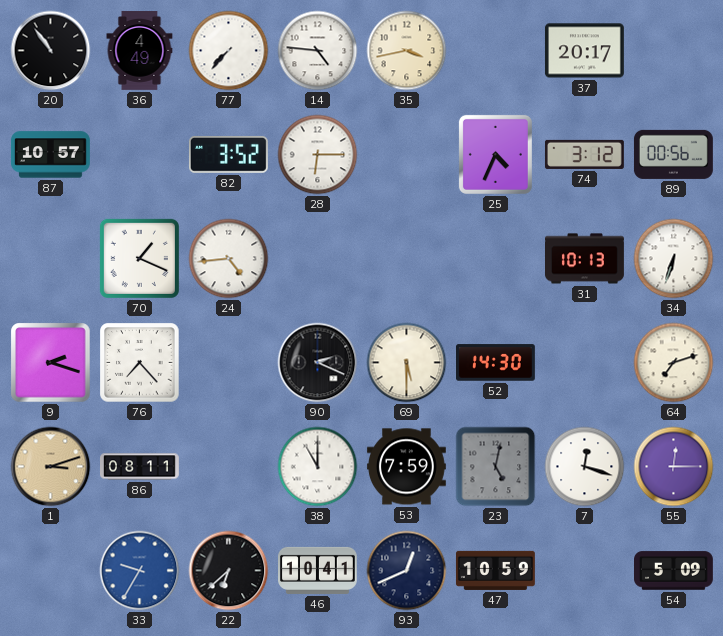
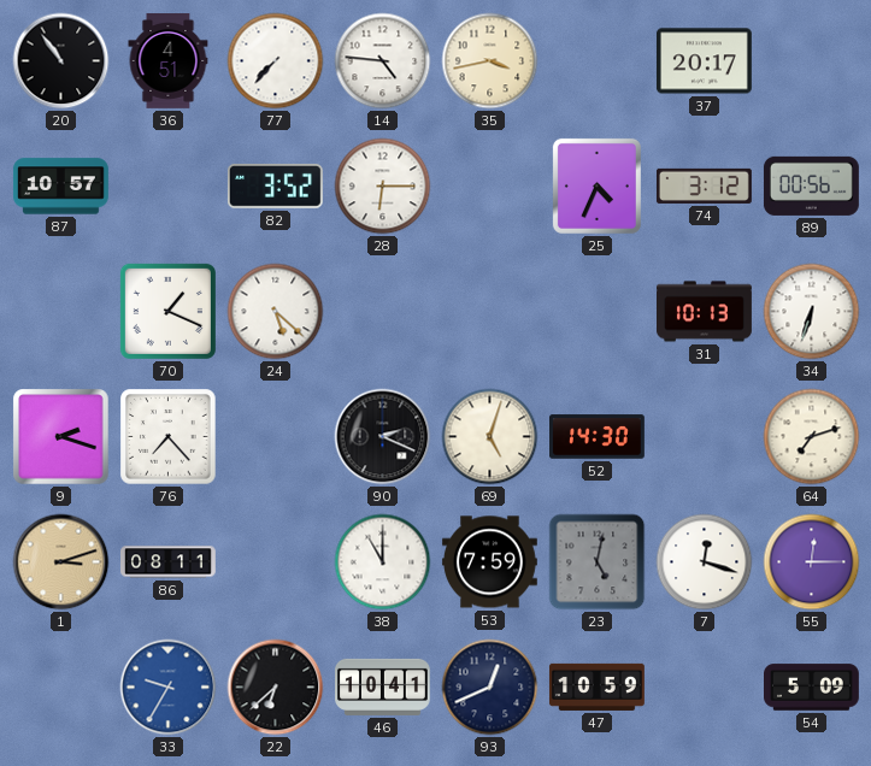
36: 4:49 -> 4:51
24: 4:44 -> 5:22
69: 5:30 -> 5:03
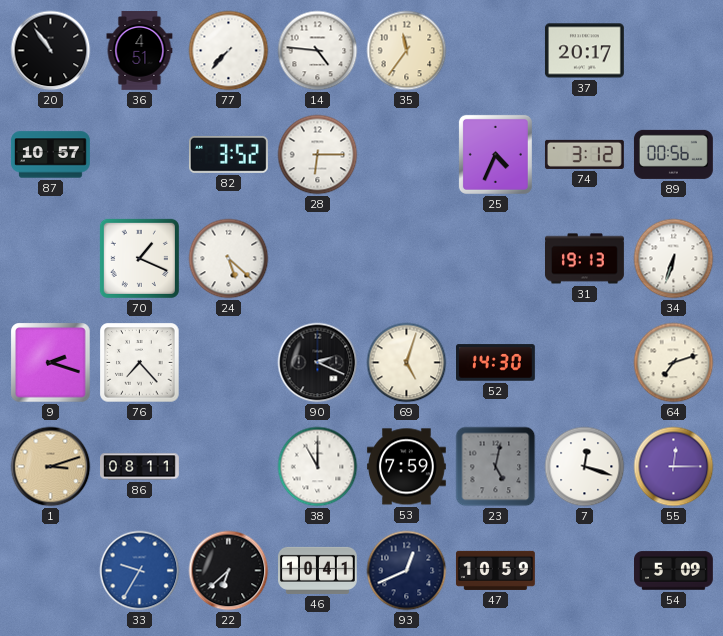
35: 3:43 -> 11:36
31: 10:13 -> 19:13
